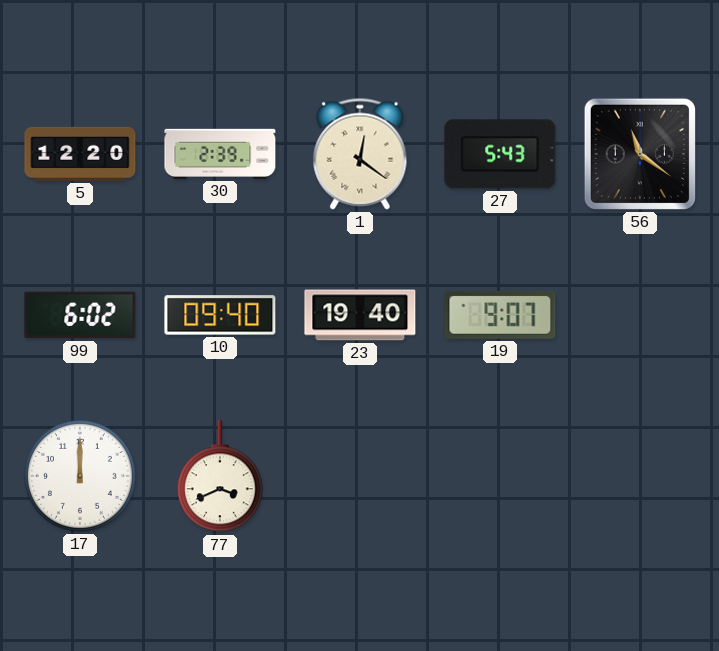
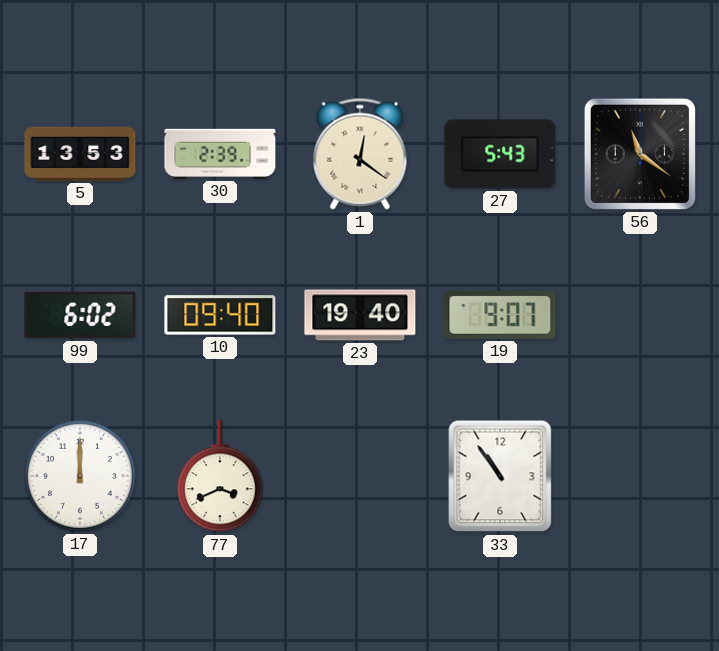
5: 12:20 -> 13:53
33: none -> 10:54
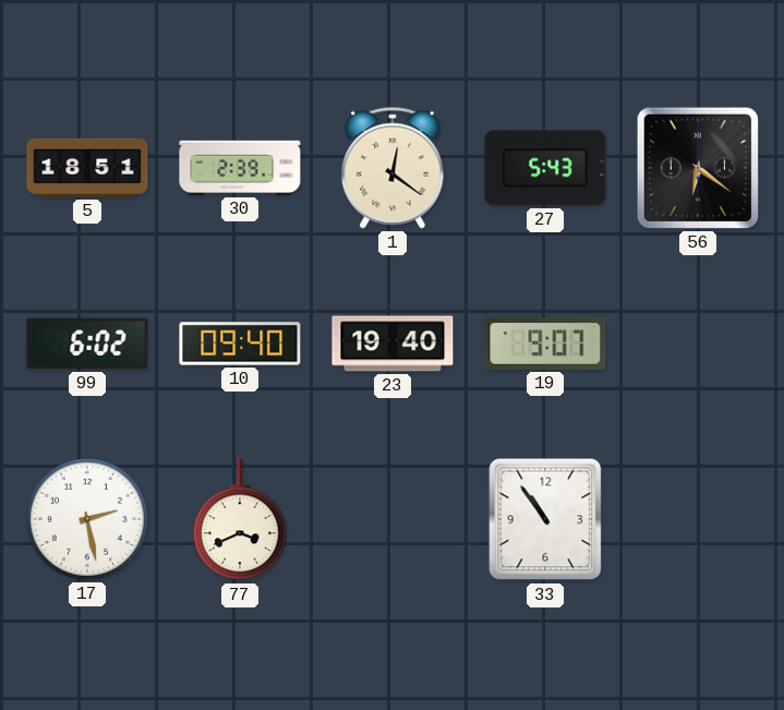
5: 13:53 -> 18:51
56: 11:21 -> 6:21
17: 12:00 -> 2:28
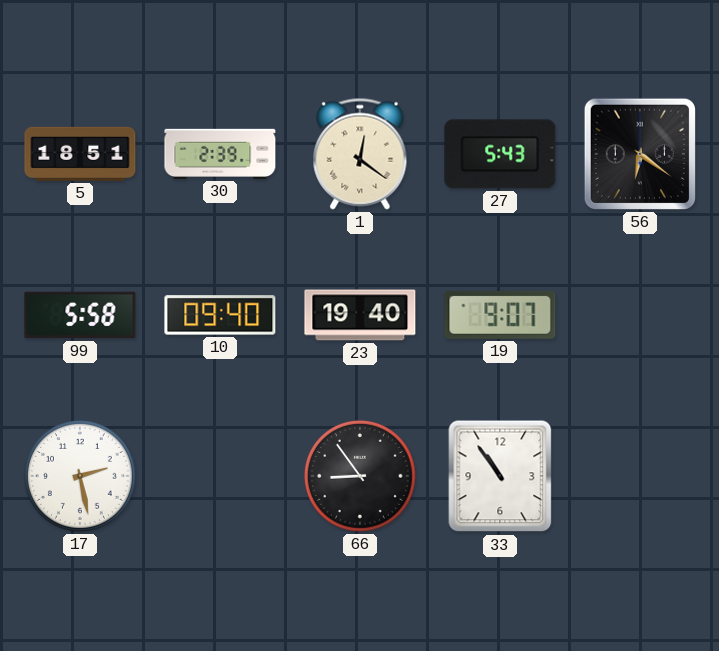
99: 6:02 -> 5:58
77: 3:41 -> none
66: none -> 8:54
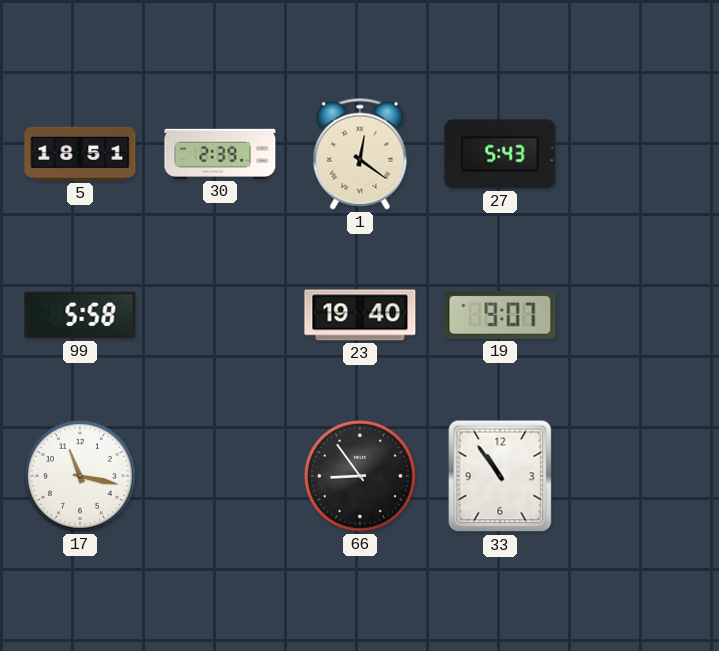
56: 6:21 -> none
10: 09:40 -> none
17: 2:28 -> 11:17
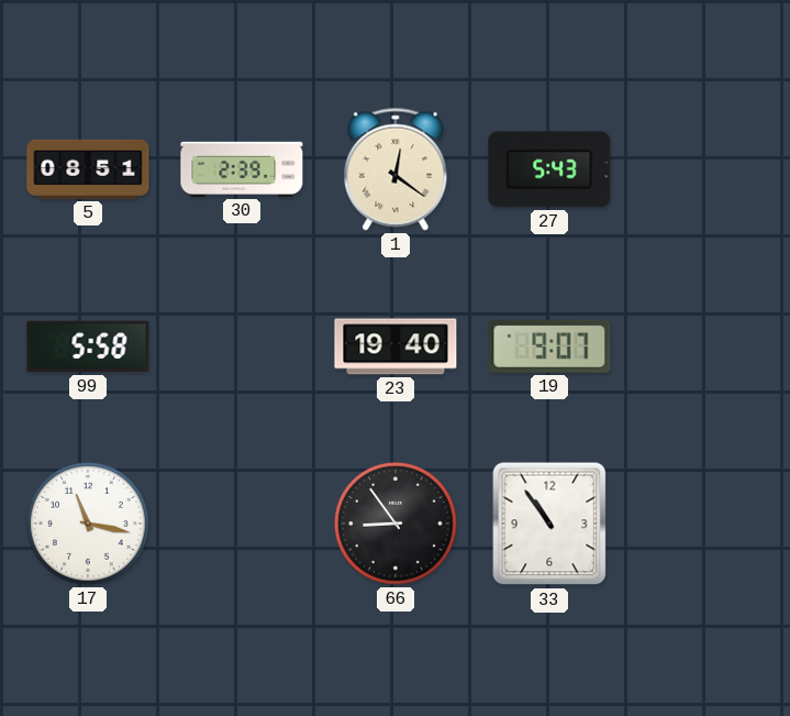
5: 18:51 -> 08:51
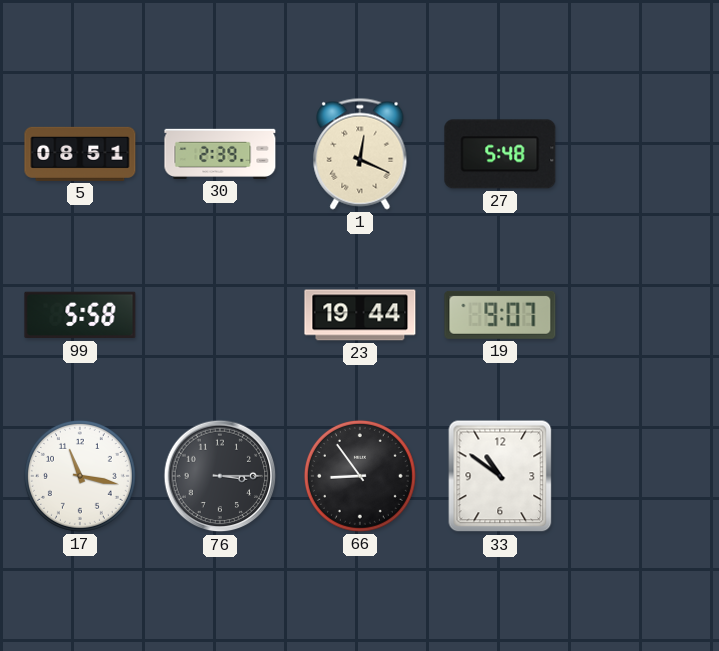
1: 12:21 -> 12:19
27: 5:43 -> 5:48
23: 19:40 -> 19:44
76: none -> 3:15
33: 10:54 -> 10:51
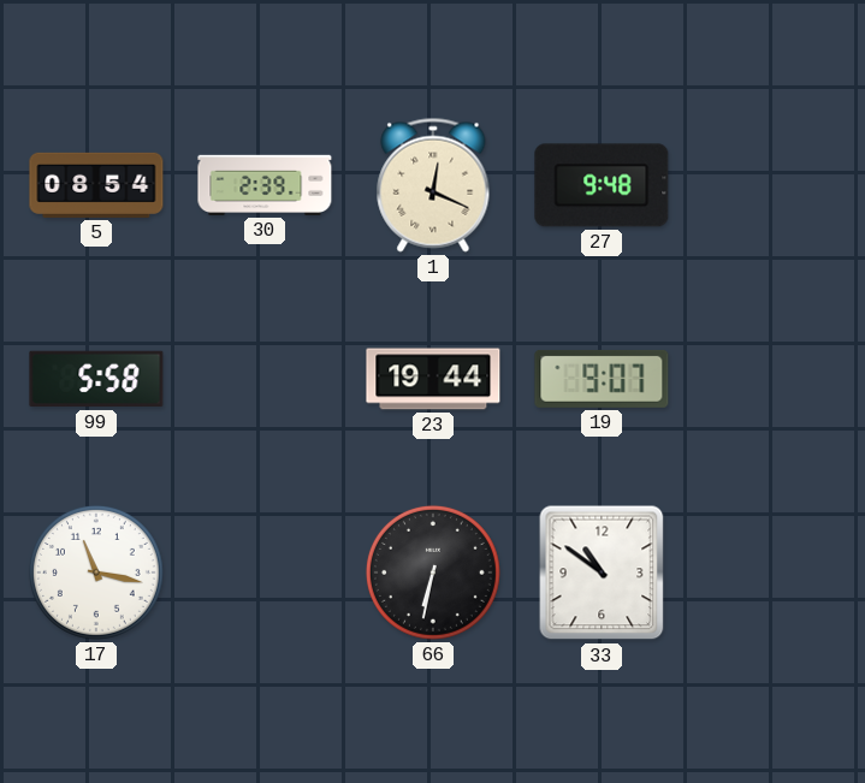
5: 08:51 -> 08:54
27: 5:48 -> 9:48
76: 3:15 -> none
66: 8:54 -> 6:32
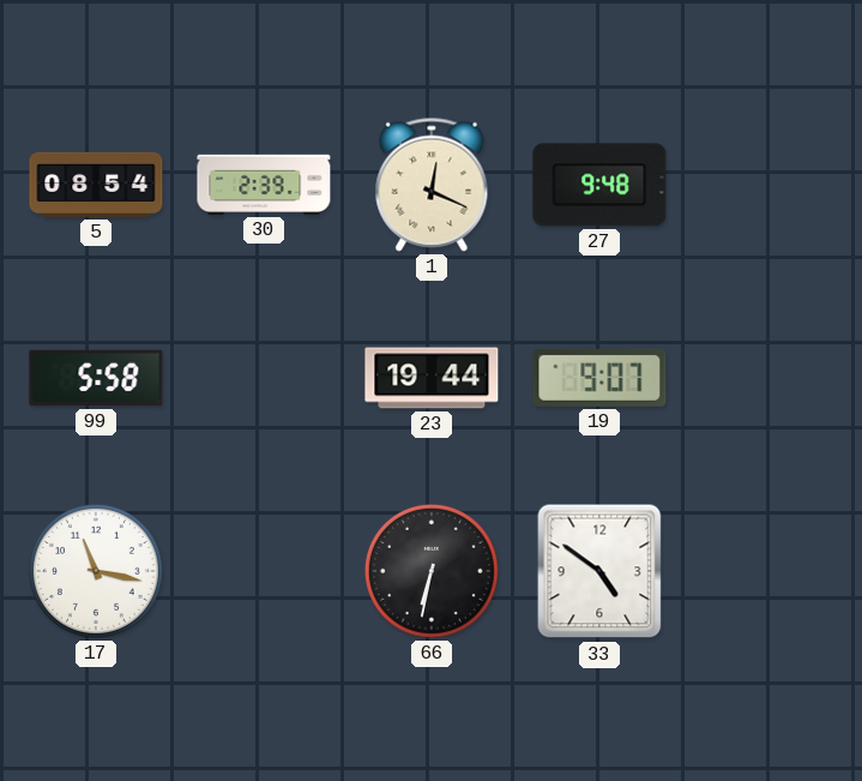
33: 10:51 -> 4:51
